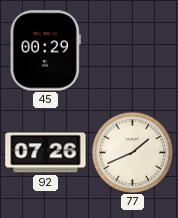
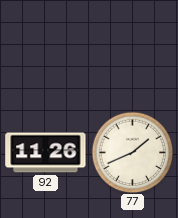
45: 00:29 -> none
92: 07:26 -> 11:26
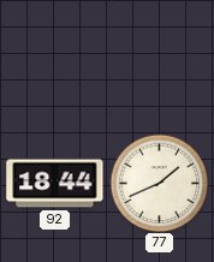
92: 11:26 -> 18:44
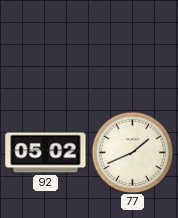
92: 18:44 -> 05:02
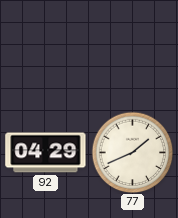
92: 05:02 -> 04:29
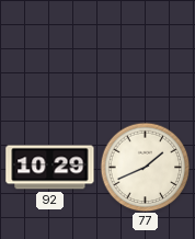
92: 04:29 -> 10:29
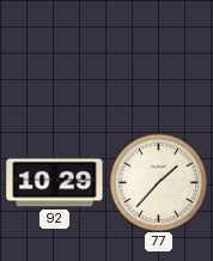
77: 1:41 -> 1:37
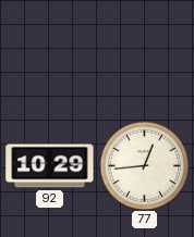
77: 1:37 -> 12:44
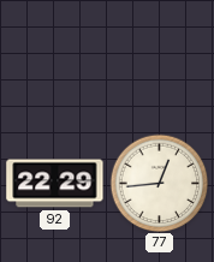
92: 10:29 -> 22:29
